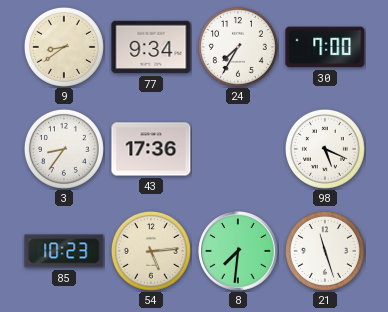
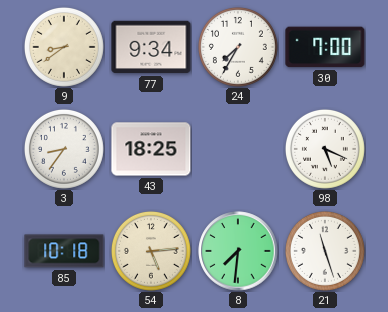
43: 17:36 -> 18:25
85: 10:23 -> 10:18
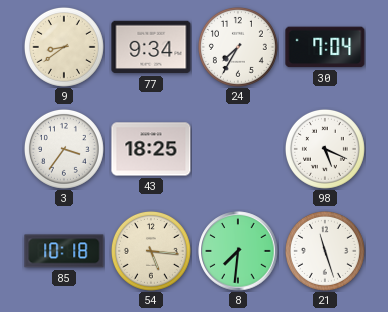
30: 7:00 -> 7:04
3: 8:36 -> 3:36
54: 5:14 -> 5:16
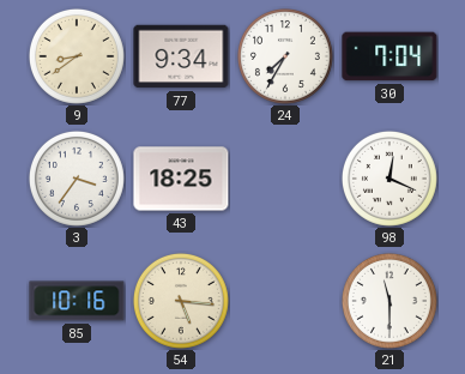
98: 5:19 -> 12:19
85: 10:18 -> 10:16
8: 7:31 -> none
21: 11:27 -> 11:30
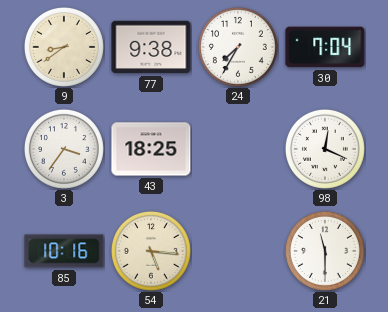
77: 9:34 -> 9:38
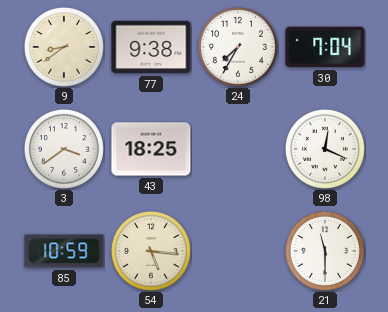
3: 3:36 -> 3:39
85: 10:16 -> 10:59
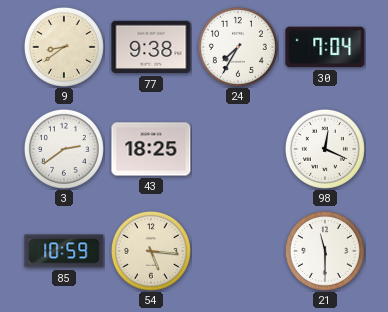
3: 3:39 -> 2:39
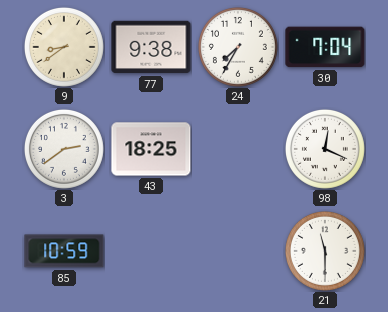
54: 5:16 -> none
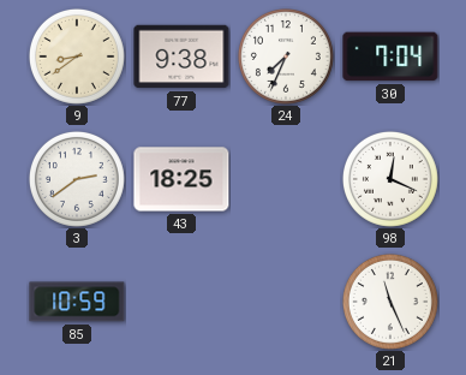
24: 7:35 -> 7:34
21: 11:30 -> 11:26
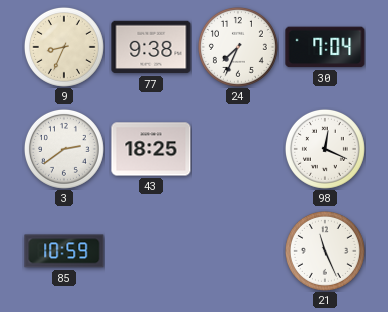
9: 8:39 -> 8:34
